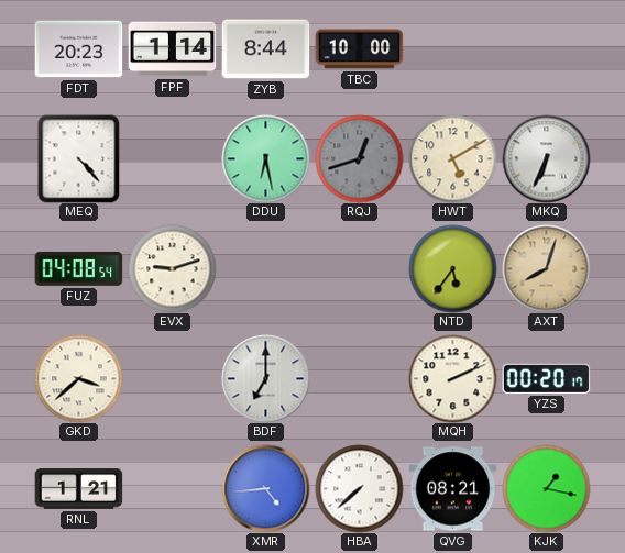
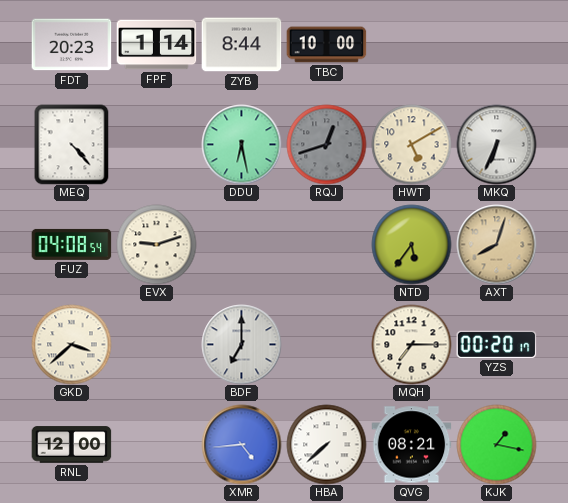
MQH: 2:11 -> 7:15
RNL: 1:21 -> 12:00
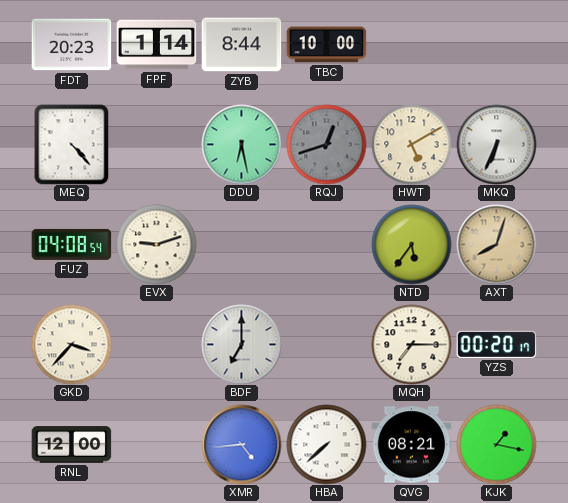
GKD: 3:38 -> 3:37
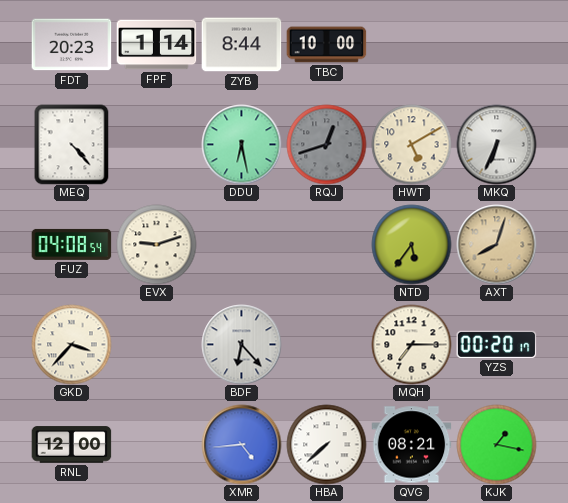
BDF: 7:00 -> 6:23
